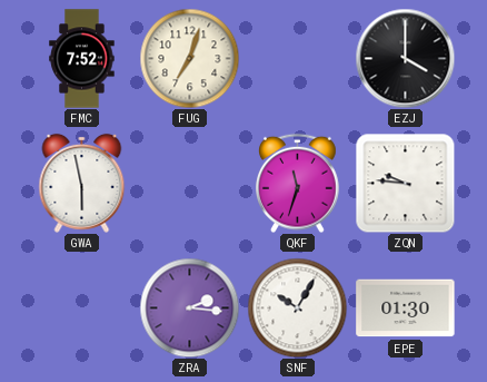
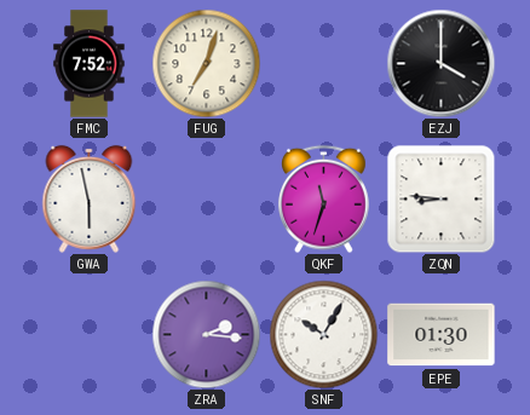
ZQN: 9:46 -> 8:46
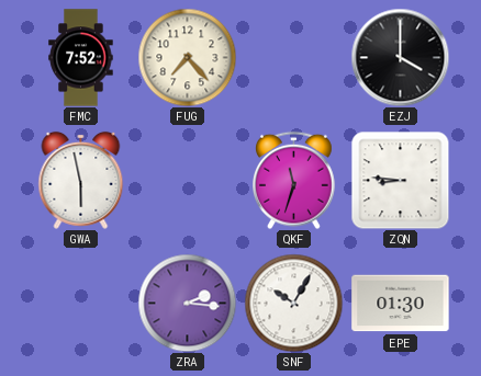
FUG: 7:03 -> 7:23
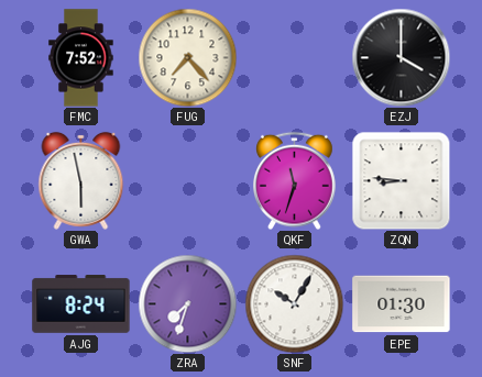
AJG: none -> 8:24
ZRA: 2:16 -> 7:33
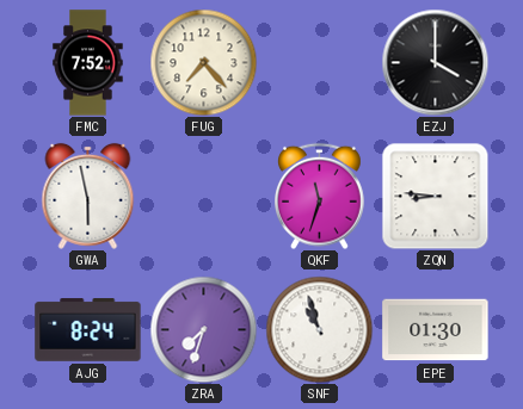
SNF: 10:05 -> 10:57
